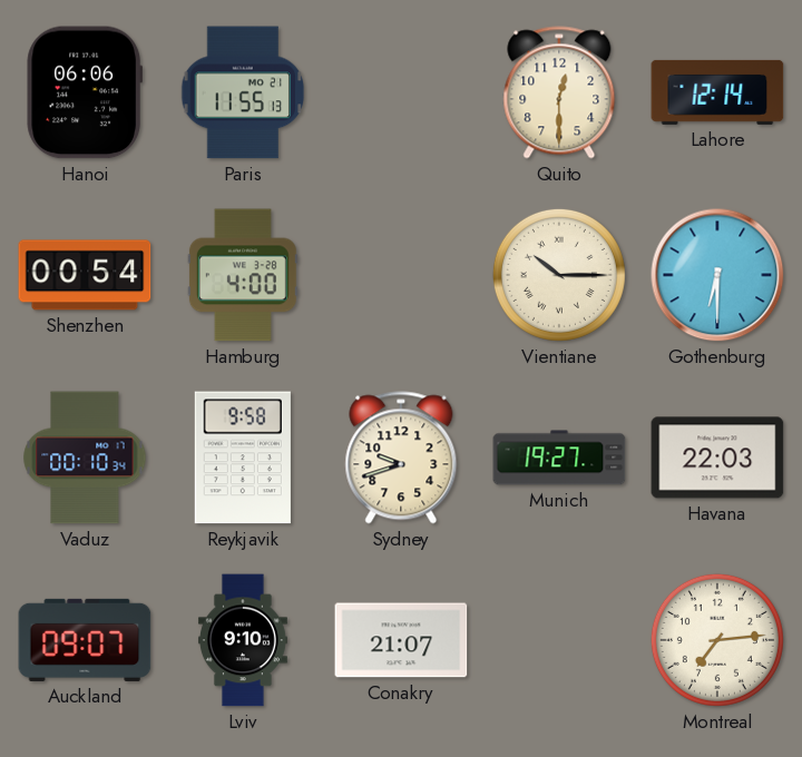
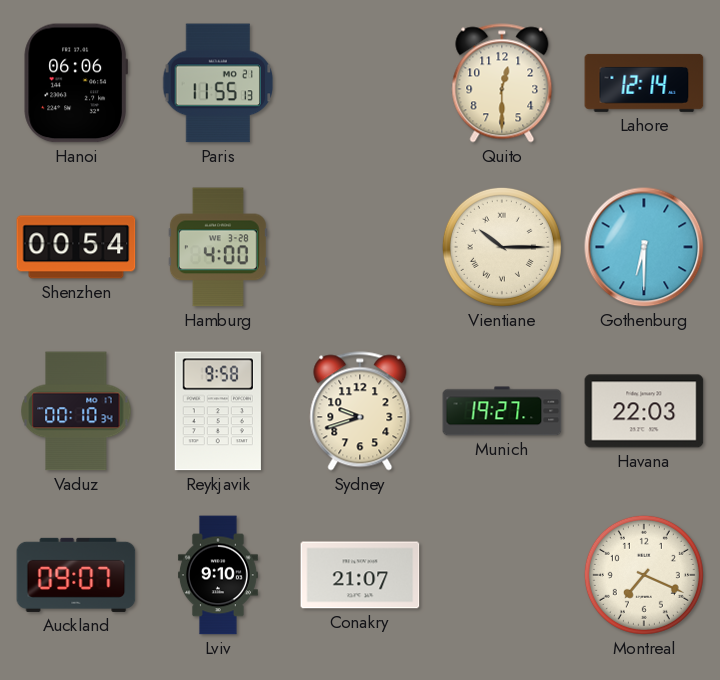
Montreal: 7:14 -> 7:19
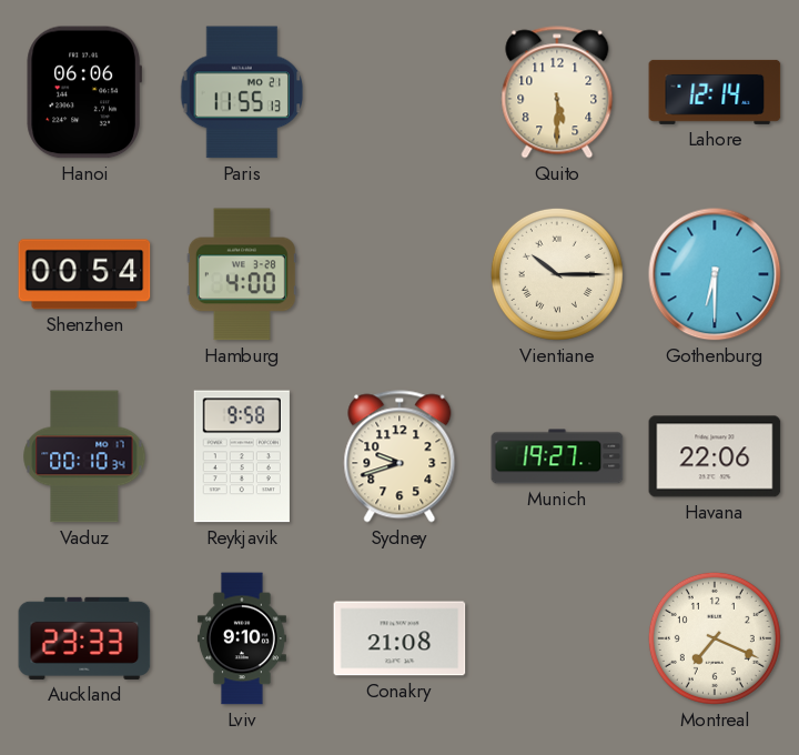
Quito: 12:30 -> 5:30
Havana: 22:03 -> 22:06
Auckland: 09:07 -> 23:33
Conakry: 21:07 -> 21:08
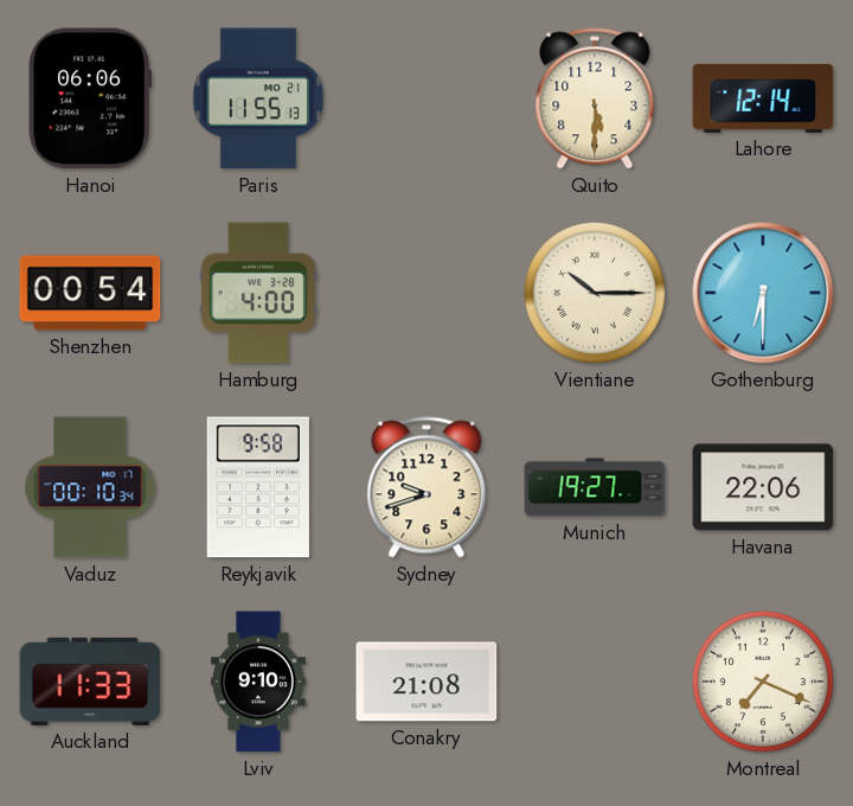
Auckland: 23:33 -> 11:33
